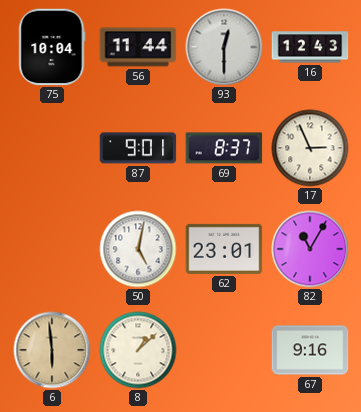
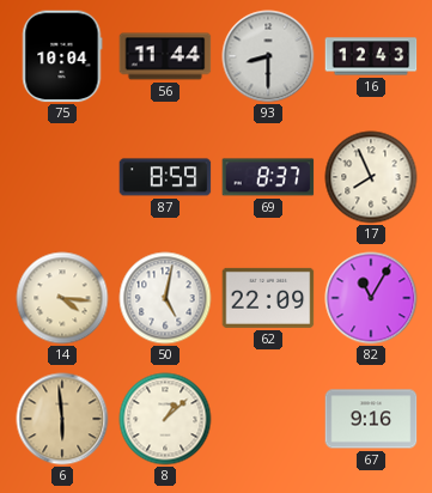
93: 12:30 -> 8:30
87: 9:01 -> 8:59
17: 2:56 -> 7:56
14: none -> 4:16
62: 23:01 -> 22:09
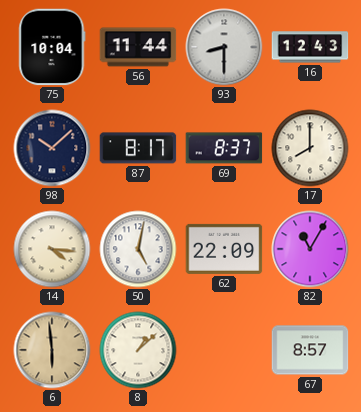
98: none -> 10:08
87: 8:59 -> 8:17
17: 7:56 -> 8:00
67: 9:16 -> 8:57
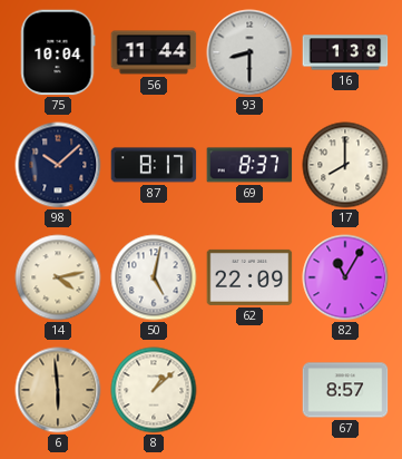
16: 12:43 -> 1:38
14: 4:16 -> 4:13
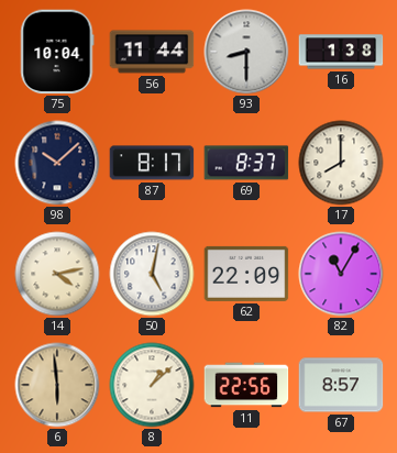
11: none -> 22:56
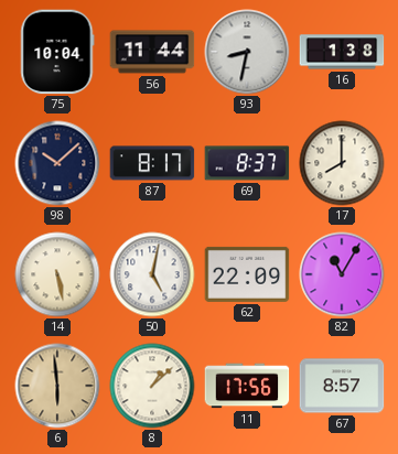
93: 8:30 -> 8:32
14: 4:13 -> 5:28
11: 22:56 -> 17:56
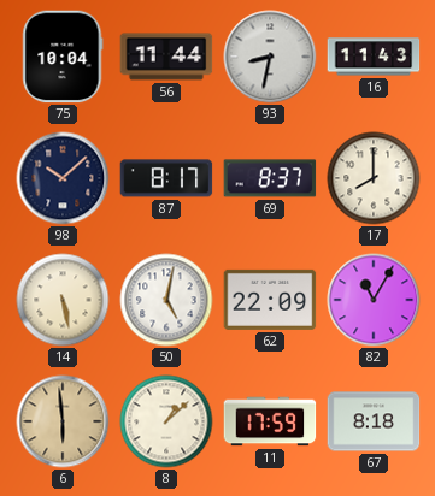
16: 1:38 -> 11:43
11: 17:56 -> 17:59
67: 8:57 -> 8:18
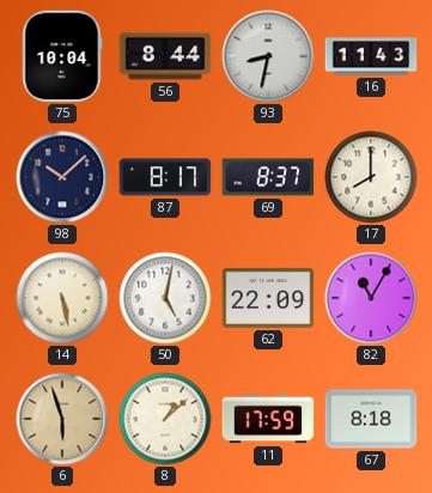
56: 11:44 -> 8:44
6: 5:59 -> 5:57
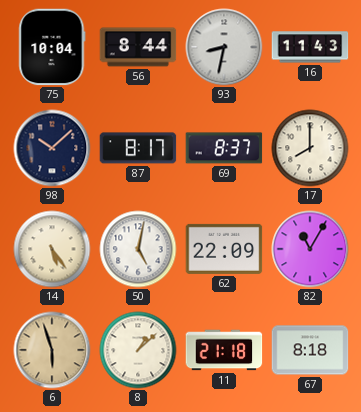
14: 5:28 -> 5:24
11: 17:59 -> 21:18
